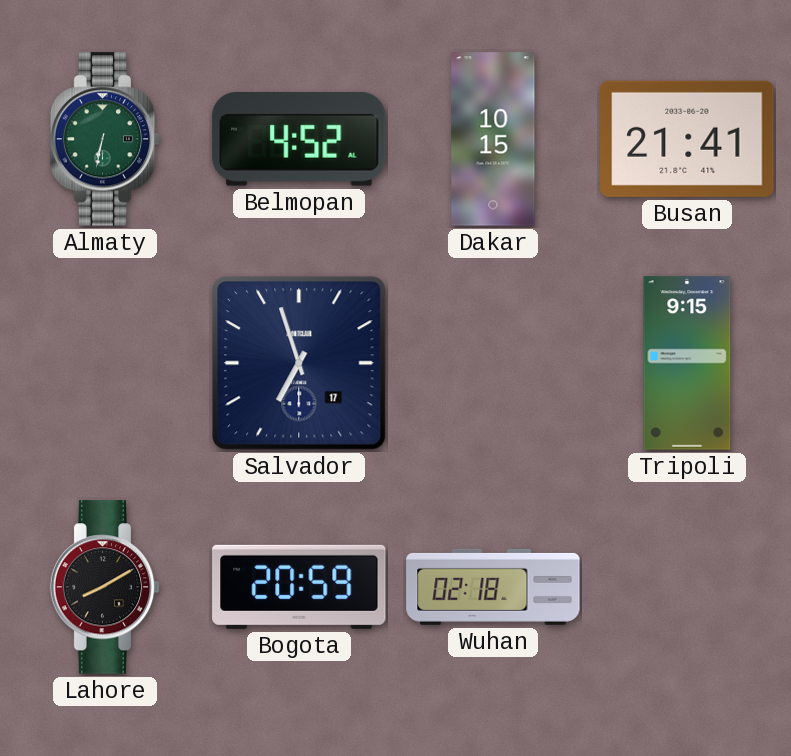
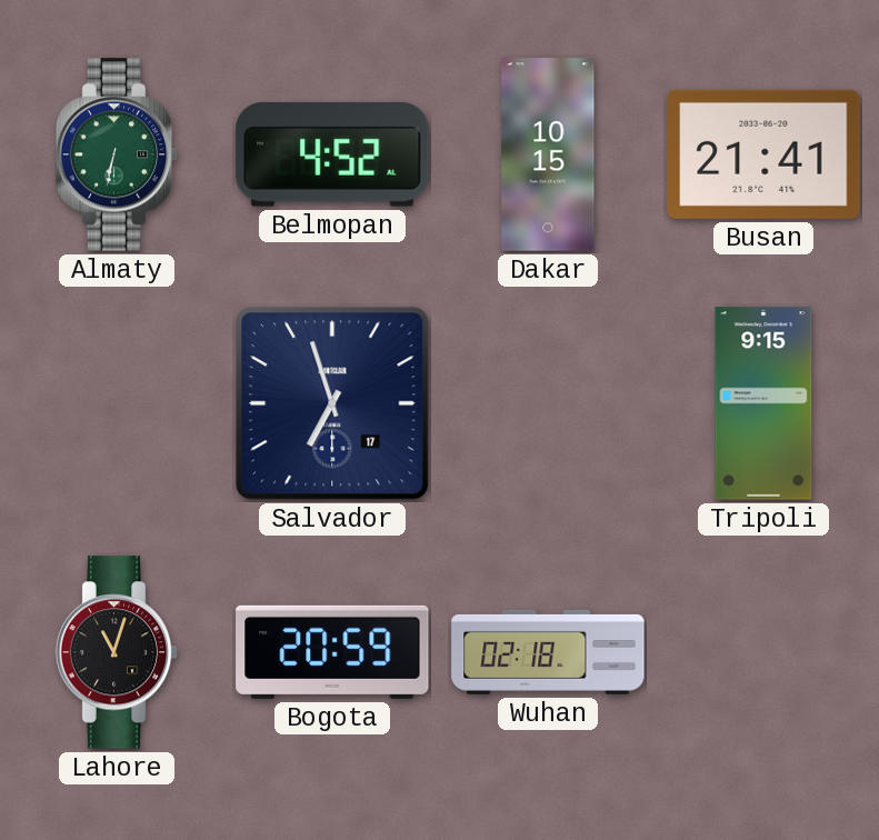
Lahore: 8:10 -> 11:03
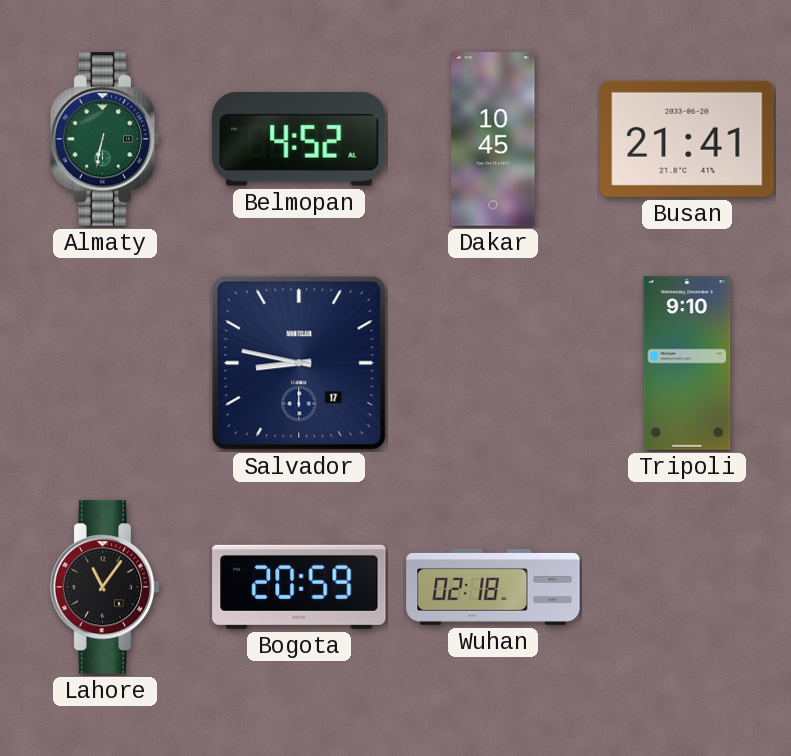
Dakar: 10:15 -> 10:45
Salvador: 6:57 -> 8:47
Tripoli: 9:15 -> 9:10
Lahore: 11:03 -> 11:06
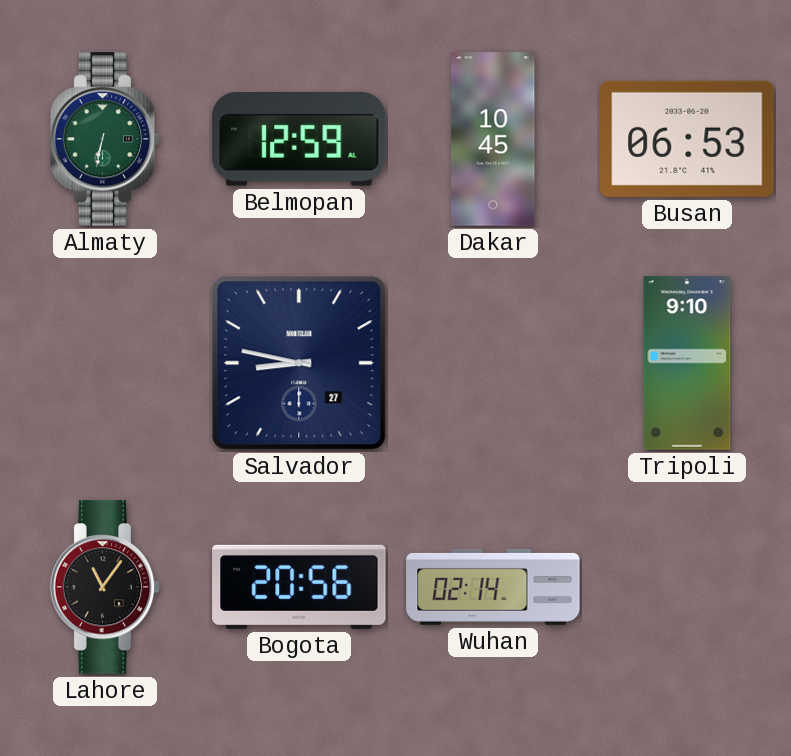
Belmopan: 4:52 -> 12:59
Busan: 21:41 -> 06:53
Salvador date: 17 -> 27
Bogota: 20:59 -> 20:56
Wuhan: 02:18 -> 02:14
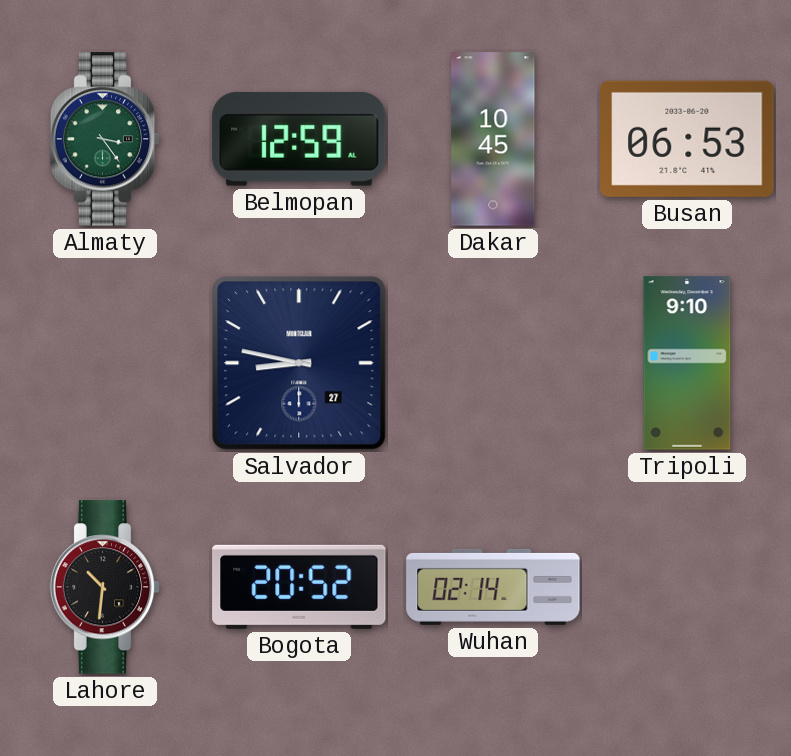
Almaty: 6:32 -> 3:24
Lahore: 11:06 -> 10:31
Bogota: 20:56 -> 20:52
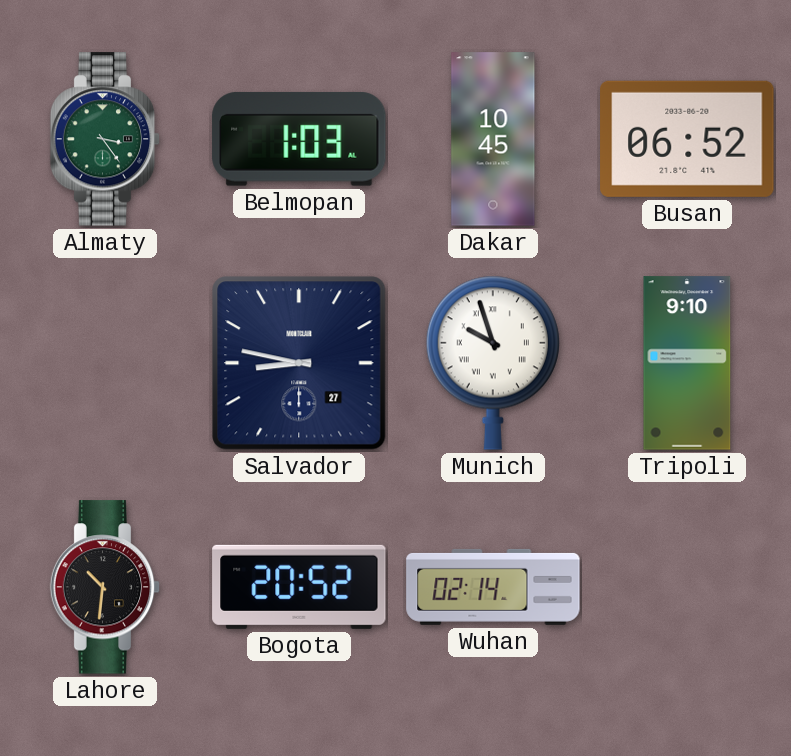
Belmopan: 12:59 -> 1:03
Busan: 06:53 -> 06:52
Munich: none -> 9:57
